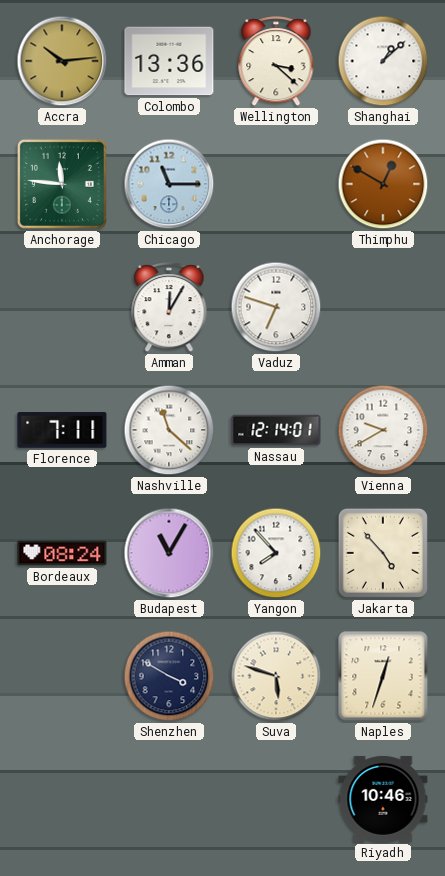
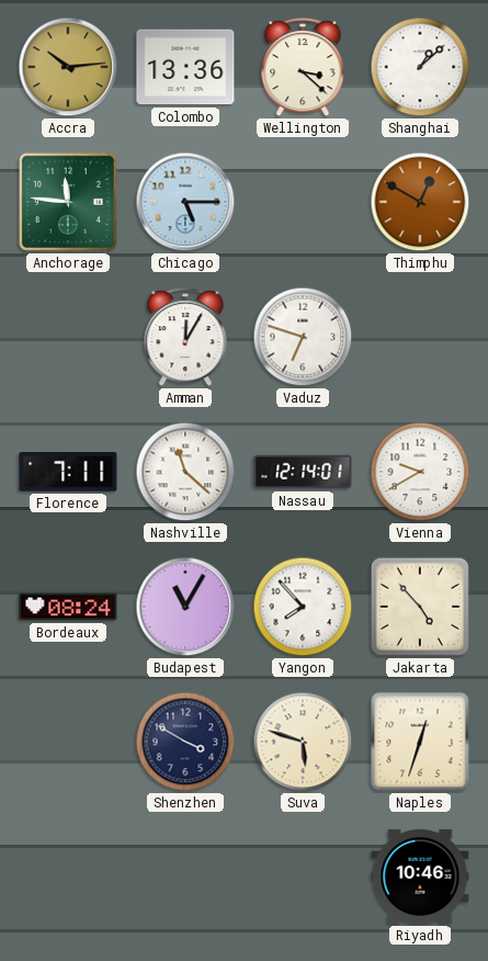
Chicago: 11:15 -> 5:15
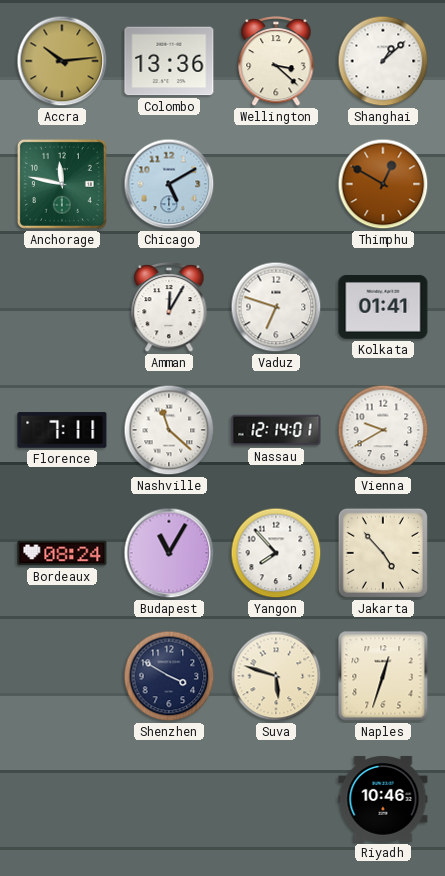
Anchorage: 11:46 -> 11:47
Chicago: 5:15 -> 5:10
Kolkata: none -> 01:41
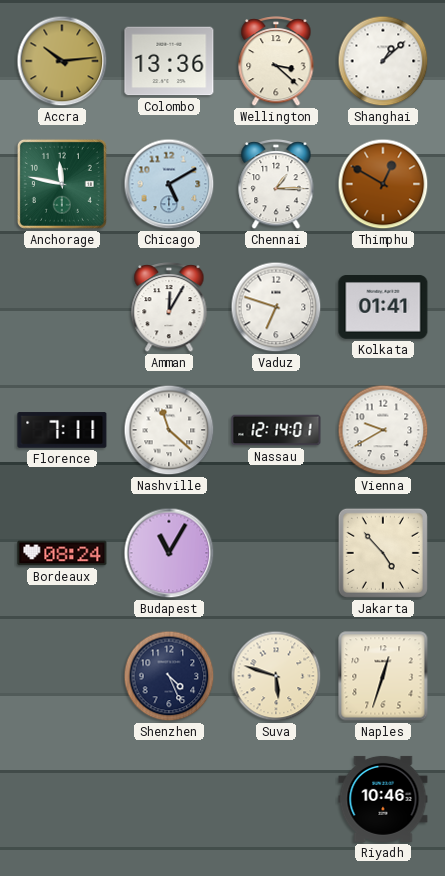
Chennai: none -> 1:15
Yangon: 7:53 -> none
Shenzhen: 3:50 -> 4:26
